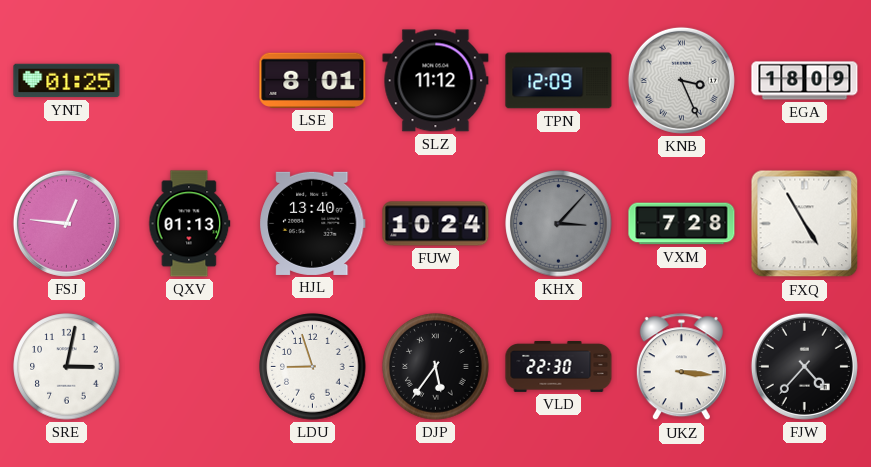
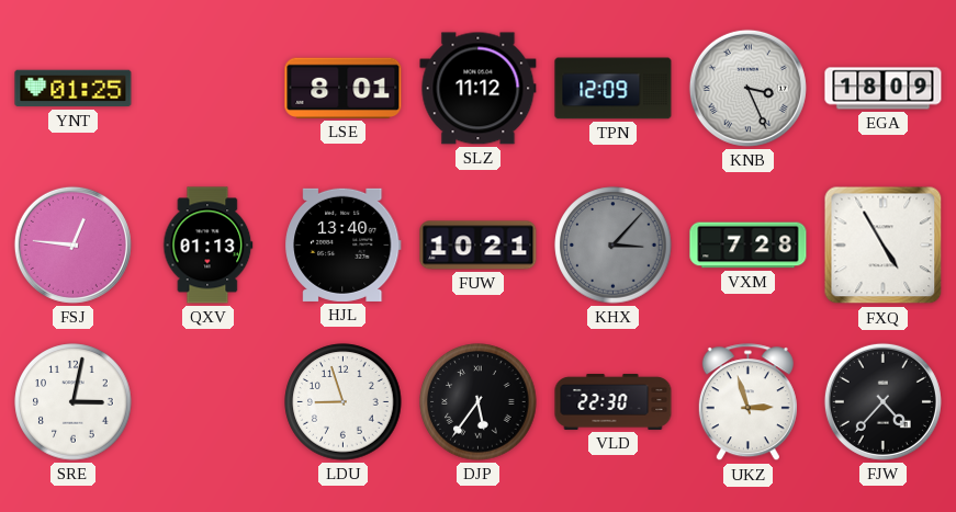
FUW: 10:24 -> 10:21
UKZ: 3:16 -> 2:57
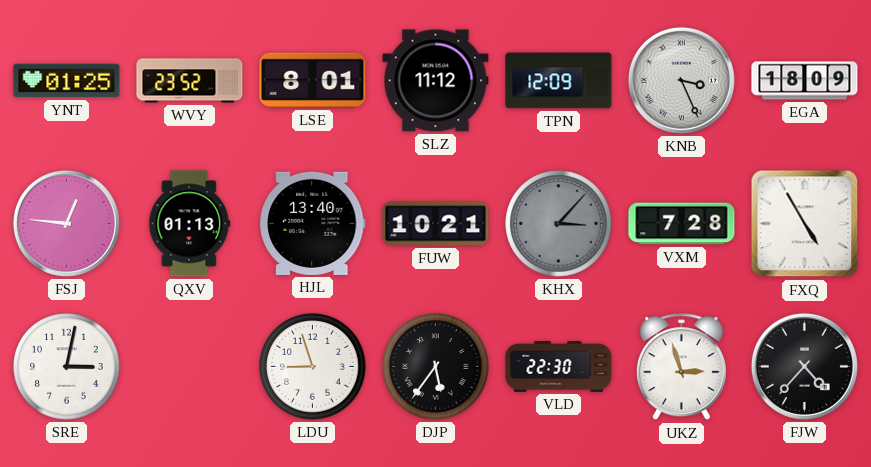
WVY: none -> 23:52
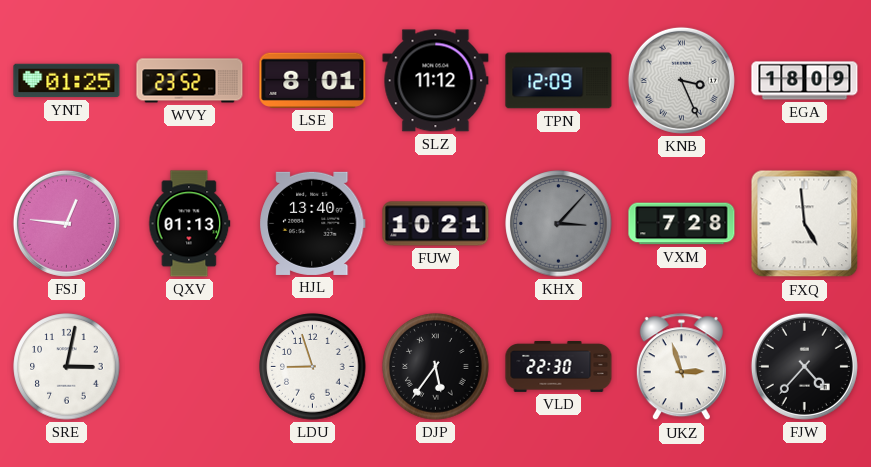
FXQ: 4:55 -> 4:59
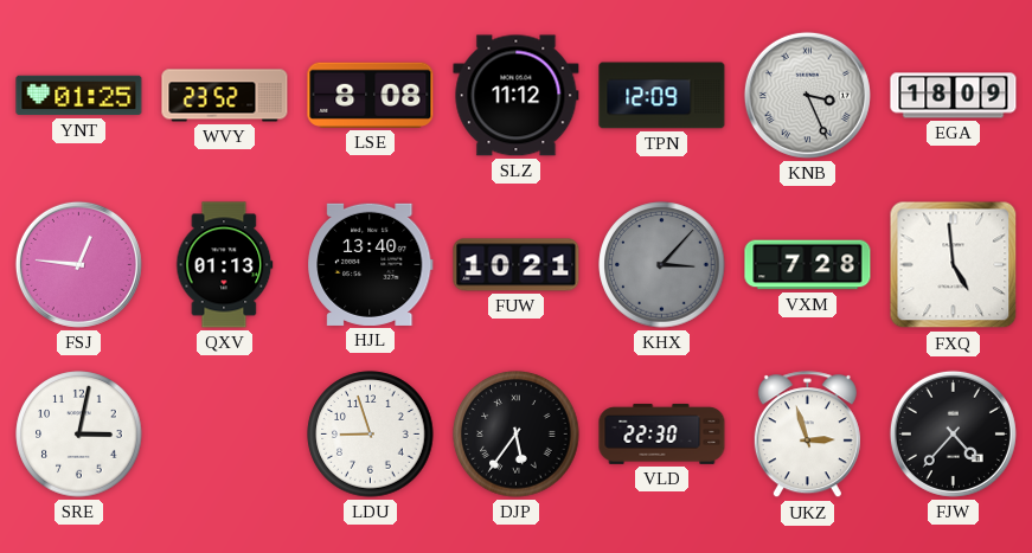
LSE: 8:01 -> 8:08
